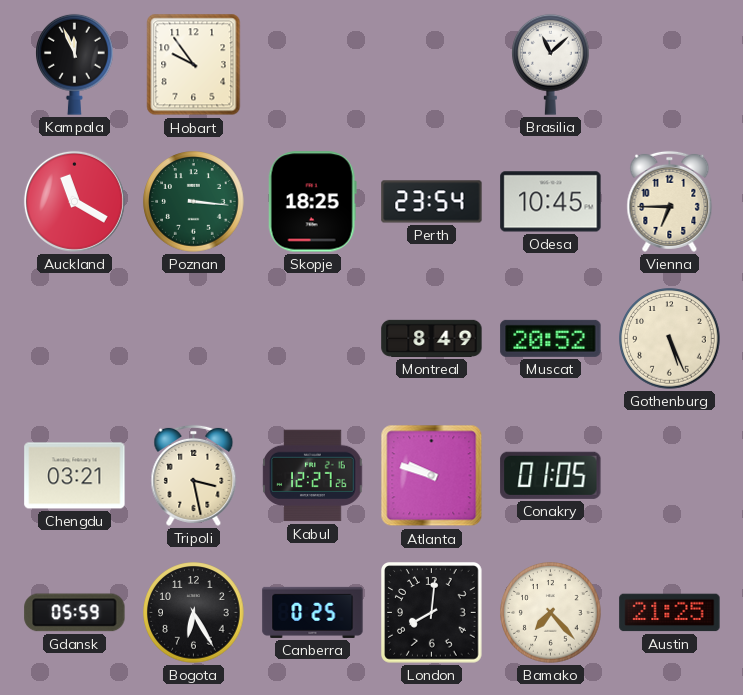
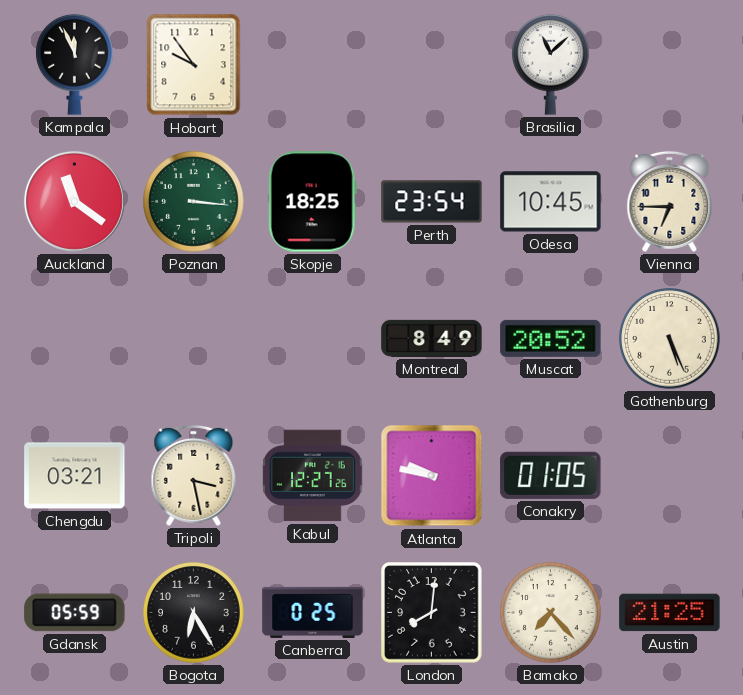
Auckland: 11:20 -> 11:21
Atlanta: 9:48 -> 9:47
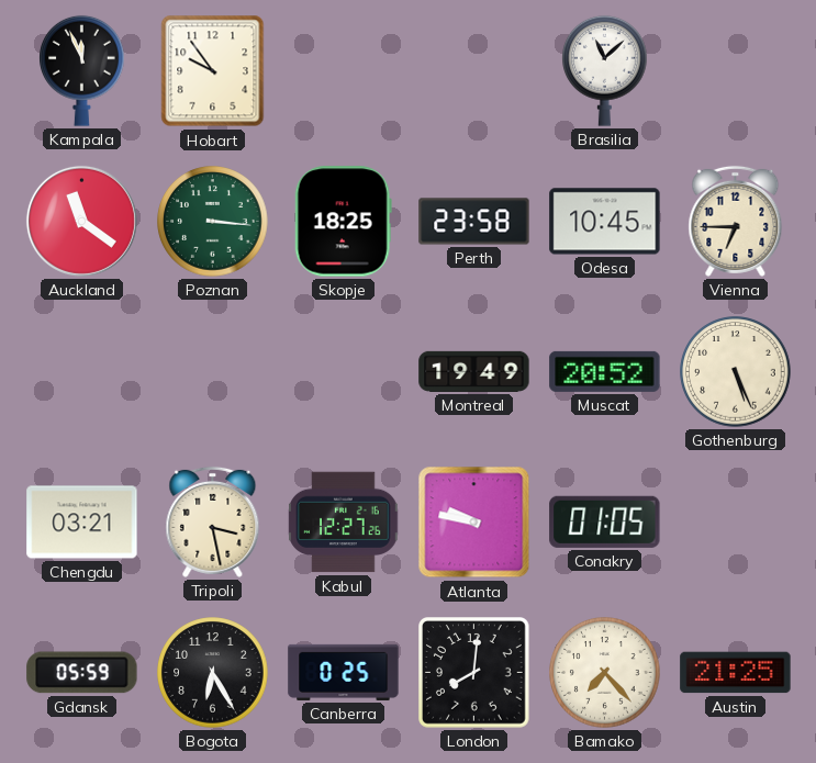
Perth: 23:54 -> 23:58
Montreal: 8:49 -> 19:49
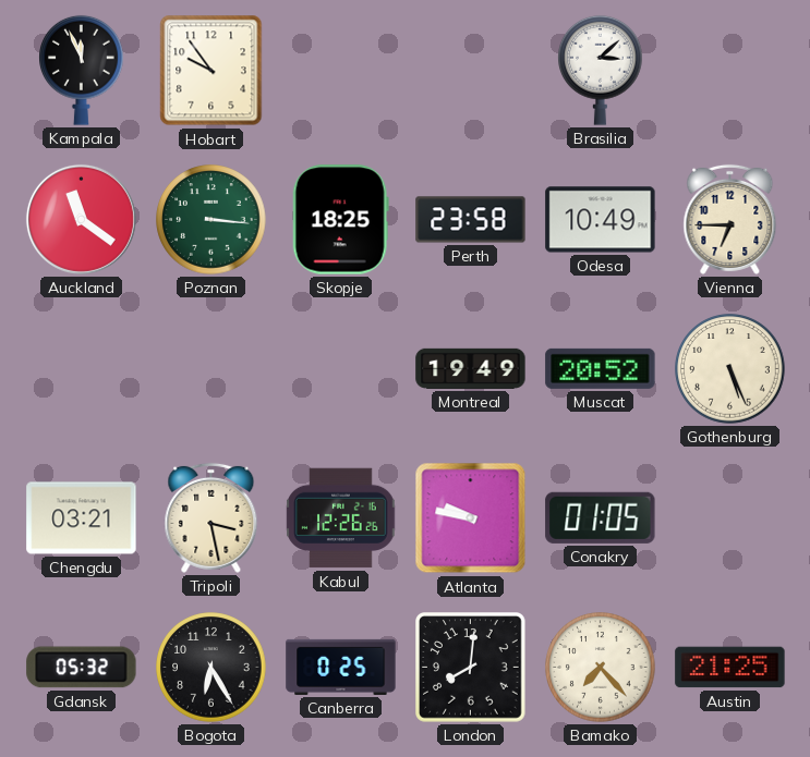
Brasilia: 11:08 -> 3:08
Odesa: 10:45 -> 10:49
Kabul: 12:27 -> 12:26
Gdansk: 05:59 -> 05:32
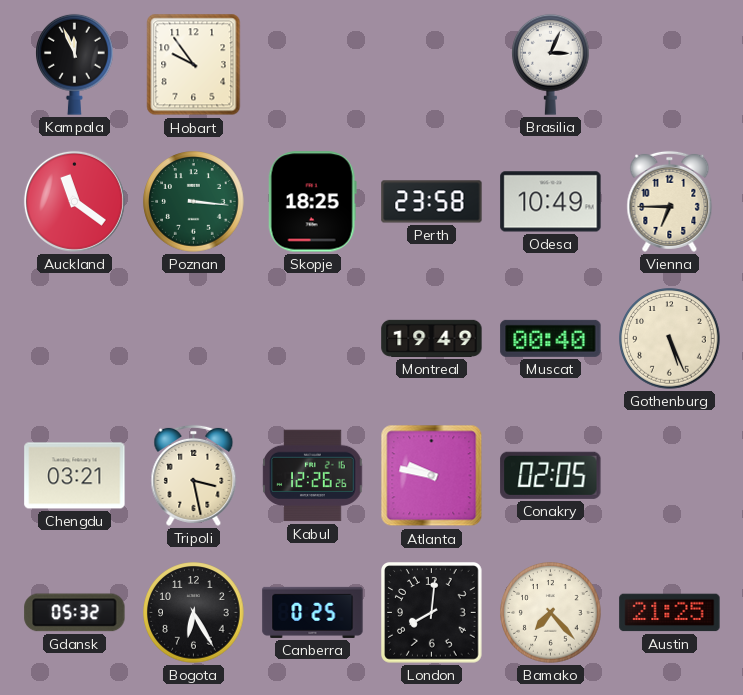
Brasilia: 3:08 -> 3:04
Muscat: 20:52 -> 00:40
Conakry: 01:05 -> 02:05
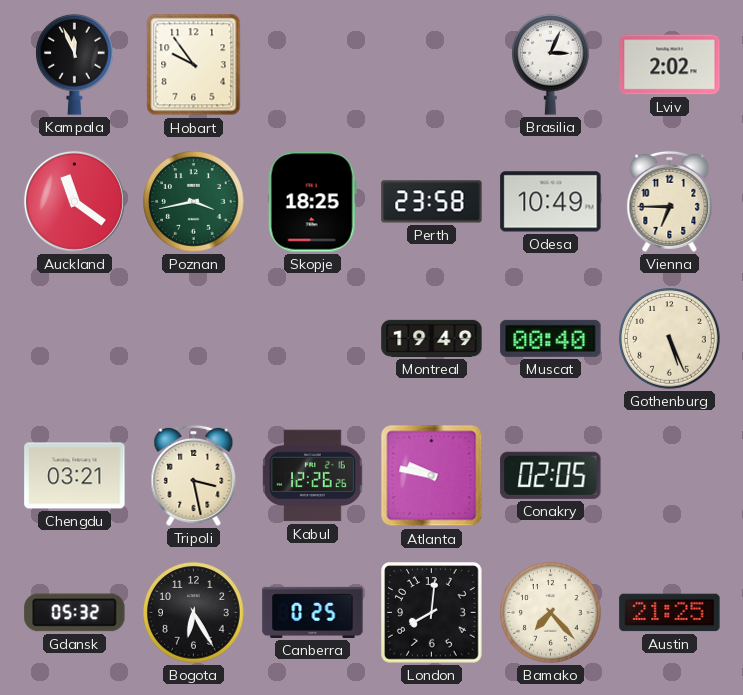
Lviv: none -> 2:02
Poznan: 3:16 -> 3:43
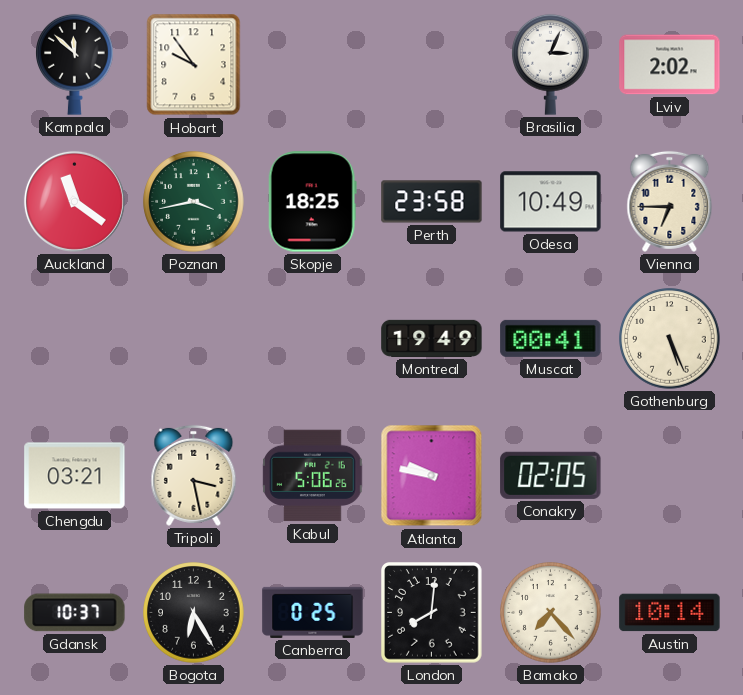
Kampala: 11:56 -> 11:52
Muscat: 00:40 -> 00:41
Kabul: 12:26 -> 5:06
Gdansk: 05:32 -> 10:37
Austin: 21:25 -> 10:14
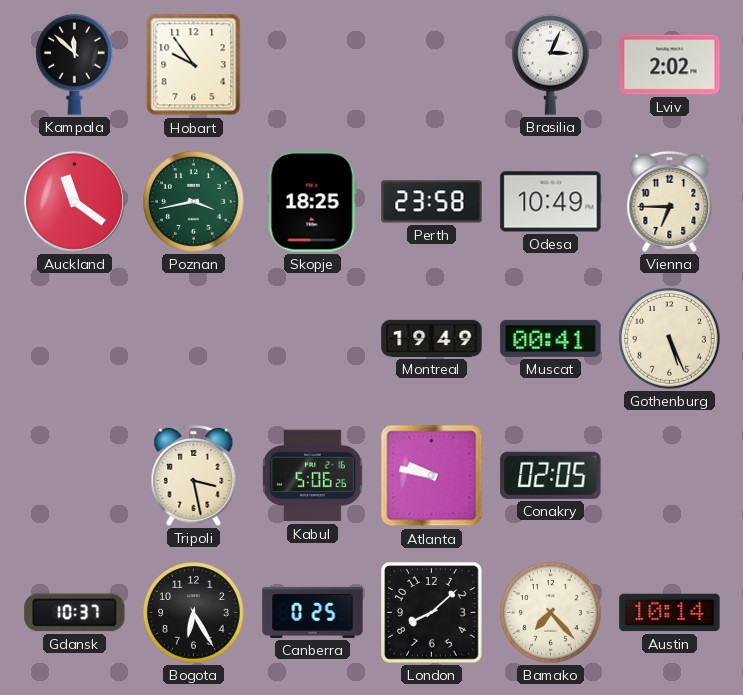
Chengdu: 03:21 -> none
London: 8:01 -> 8:08
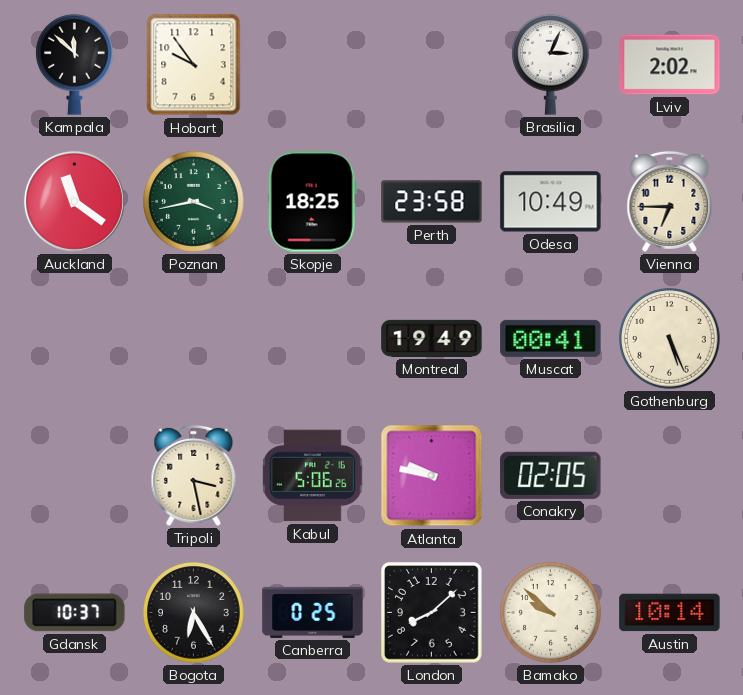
Bamako: 7:23 -> 9:52
